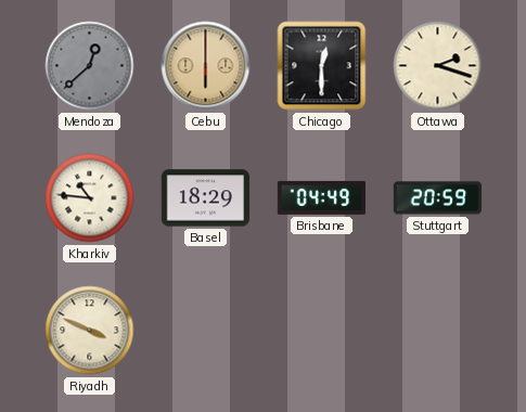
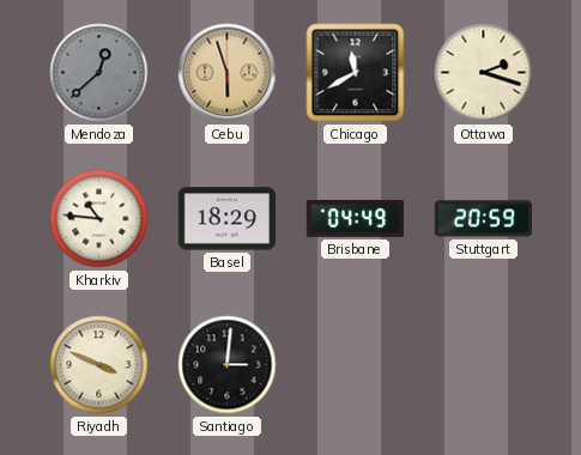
Cebu: 6:00 -> 5:57
Chicago: 12:30 -> 11:40
Santiago: none -> 3:01
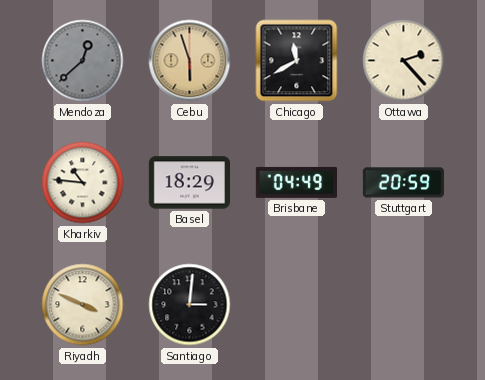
Ottawa: 2:18 -> 2:23
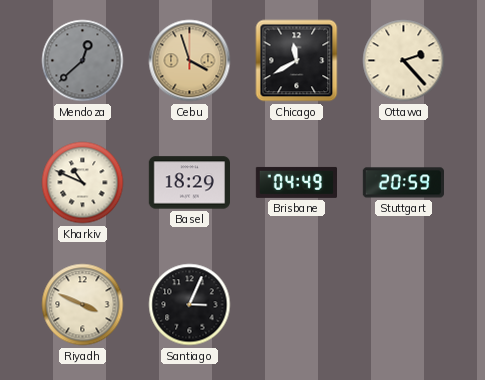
Cebu: 5:57 -> 3:57
Kharkiv: 10:46 -> 10:49
Santiago: 3:01 -> 3:04
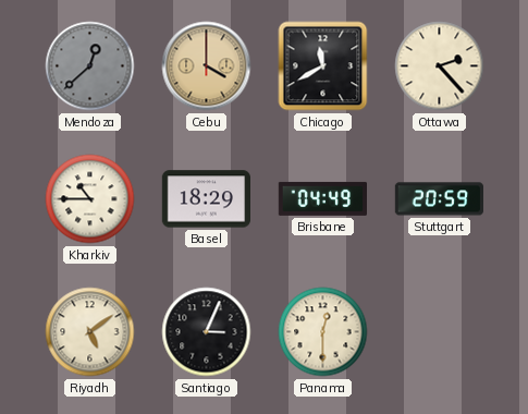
Cebu: 3:57 -> 4:00
Kharkiv: 10:49 -> 10:45
Riyadh: 3:49 -> 5:09
Panama: none -> 12:30
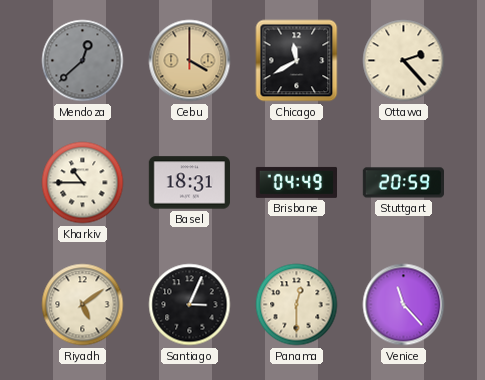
Basel: 18:29 -> 18:31
Venice: none -> 11:23
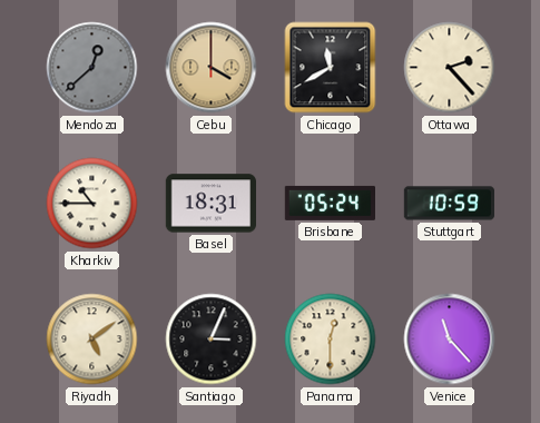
Brisbane: 04:49 -> 05:24
Stuttgart: 20:59 -> 10:59
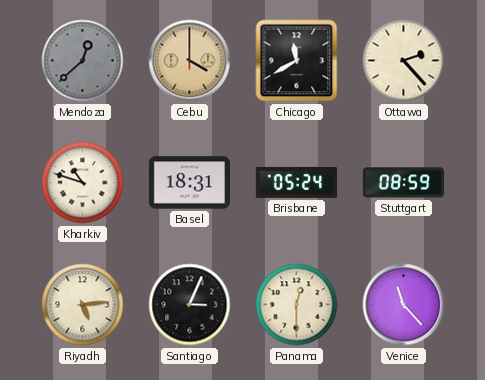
Kharkiv: 10:45 -> 10:48
Stuttgart: 10:59 -> 08:59
Riyadh: 5:09 -> 5:14
